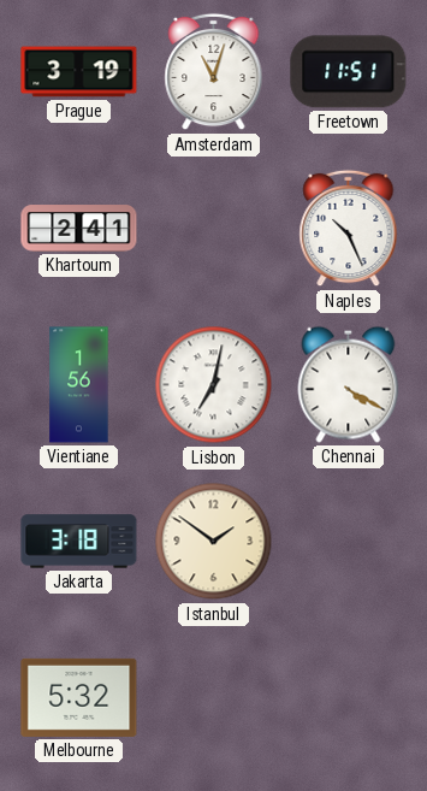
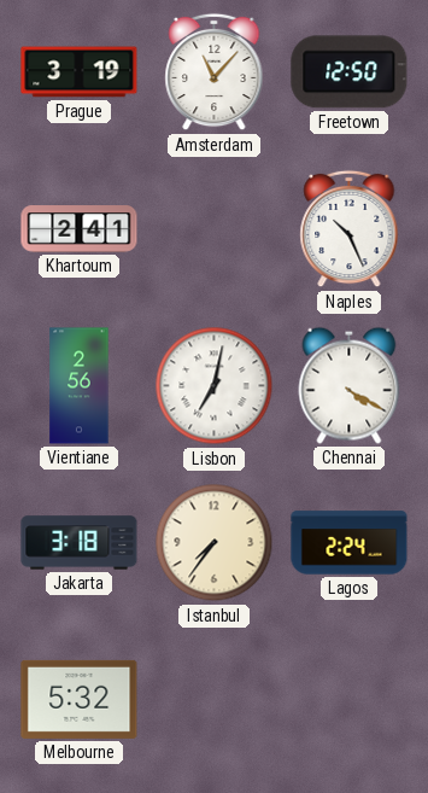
Amsterdam: 11:03 -> 11:07
Freetown: 11:51 -> 12:50
Vientiane: 1:56 -> 2:56
Istanbul: 1:51 -> 7:36
Lagos: none -> 2:24
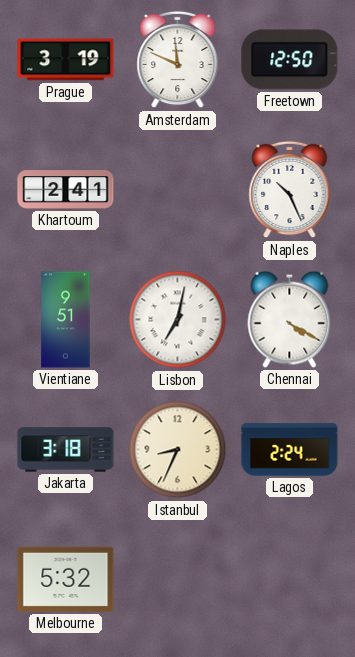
Amsterdam: 11:07 -> 11:49
Vientiane: 2:56 -> 9:51
Istanbul: 7:36 -> 8:34
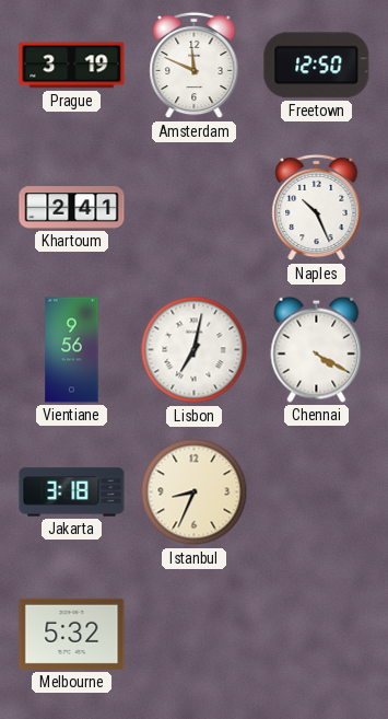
Vientiane: 9:51 -> 9:56
Lagos: 2:24 -> none
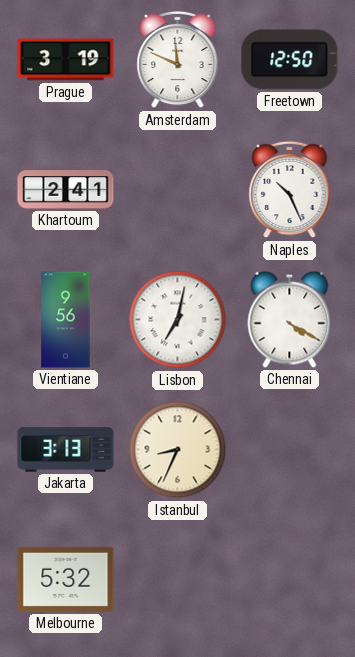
Jakarta: 3:18 -> 3:13
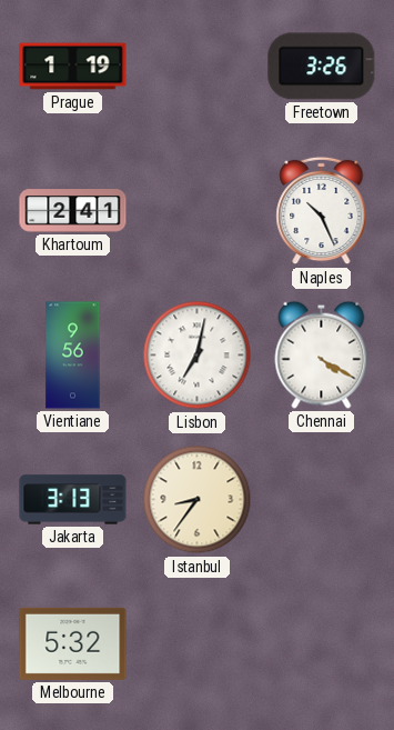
Prague: 3:19 -> 1:19
Amsterdam: 11:49 -> none
Freetown: 12:50 -> 3:26
Istanbul: 8:34 -> 8:36
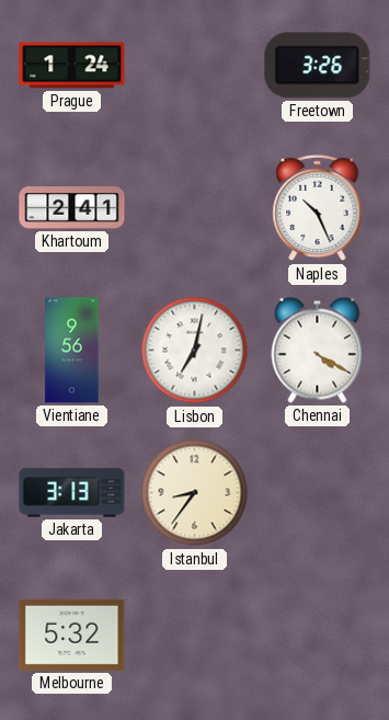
Prague: 1:19 -> 1:24
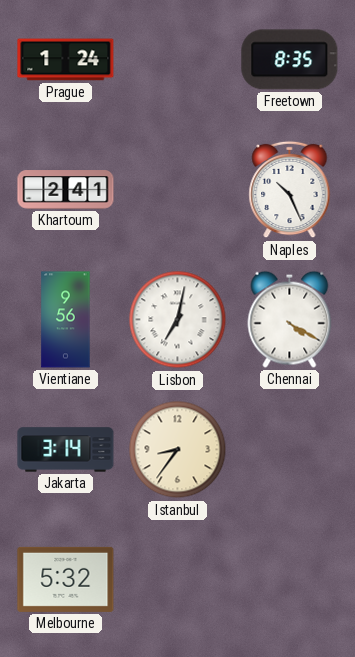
Freetown: 3:26 -> 8:35
Jakarta: 3:13 -> 3:14
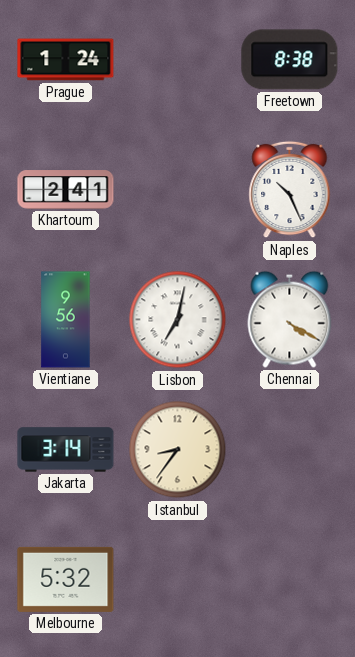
Freetown: 8:35 -> 8:38
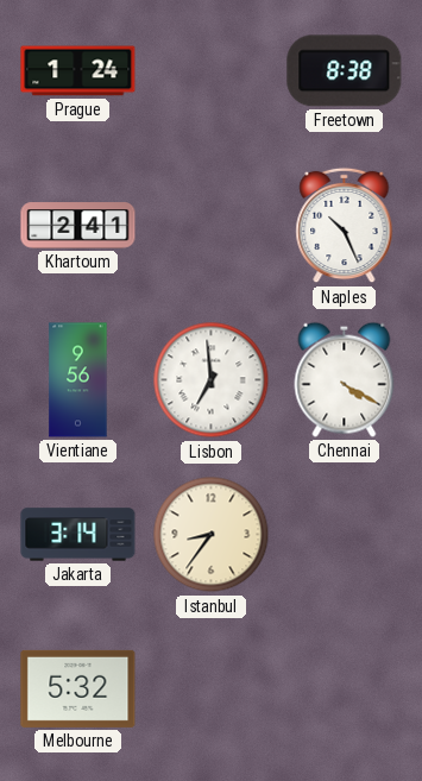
Lisbon: 7:02 -> 6:59
